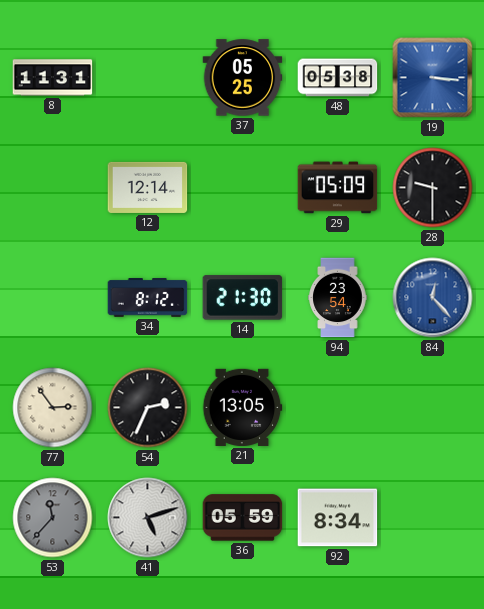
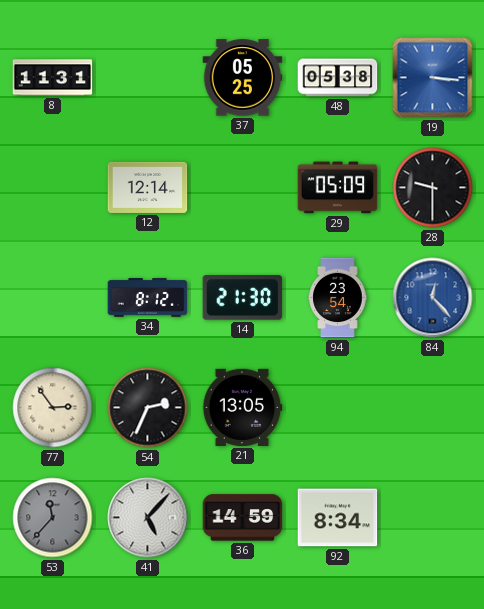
41: 5:12 -> 5:07
36: 05:59 -> 14:59
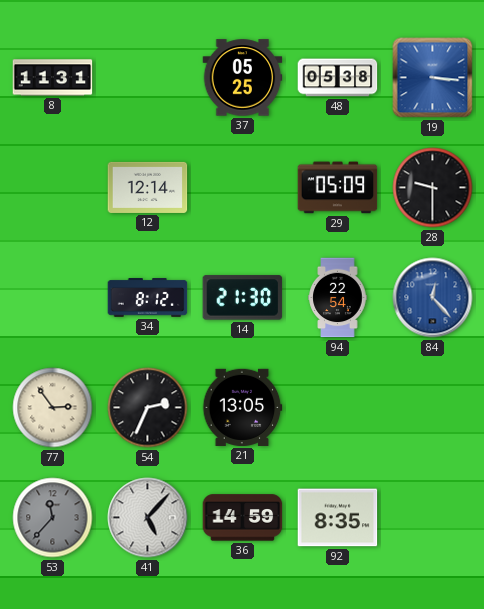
94: 23:54 -> 22:54
92: 8:34 -> 8:35
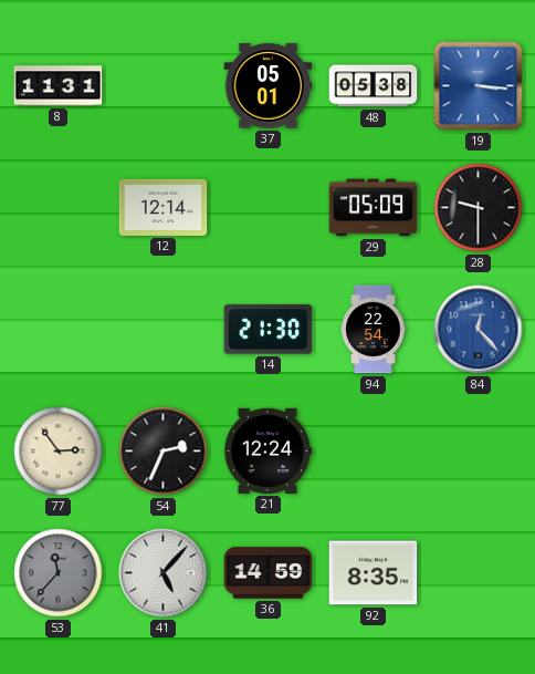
37: 05:25 -> 05:01
34: 8:12 -> none
21: 13:05 -> 12:24
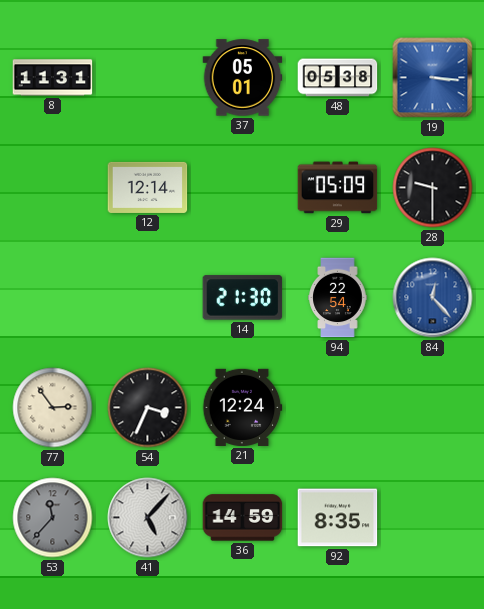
54: 2:34 -> 3:34
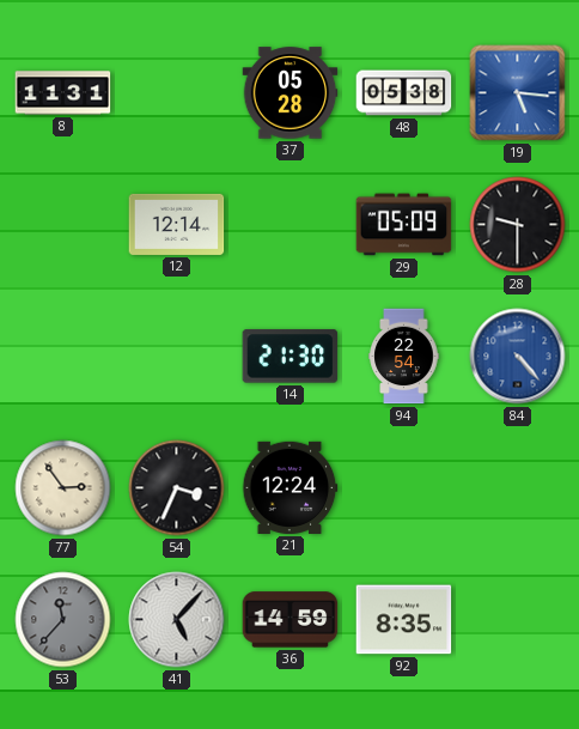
37: 05:01 -> 05:28
19: 3:16 -> 5:16
84: 12:23 -> 4:23
